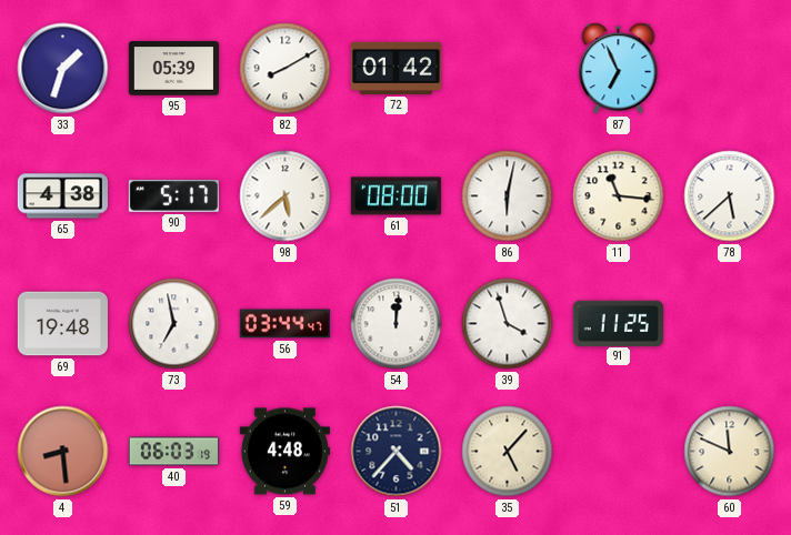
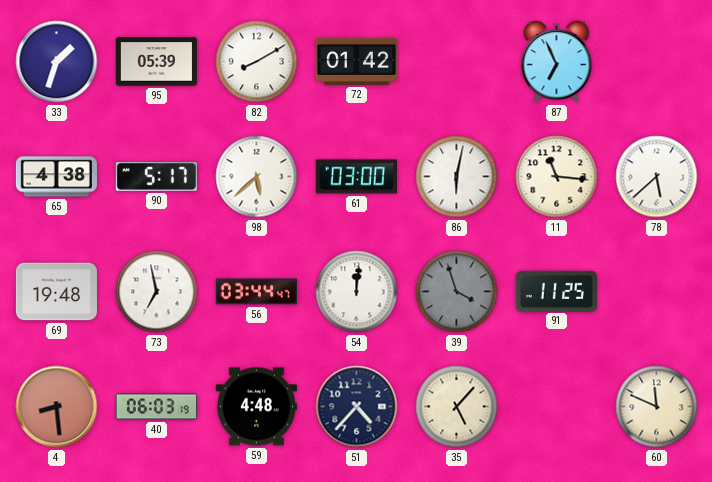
61: 08:00 -> 03:00
39 dial: white -> grey
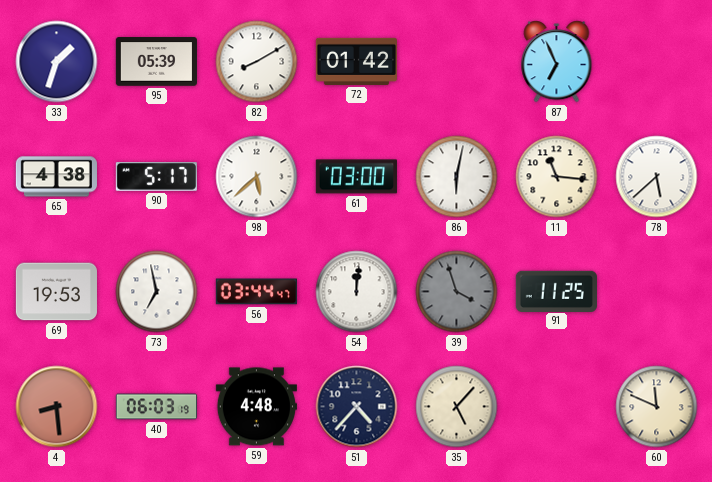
69: 19:48 -> 19:53
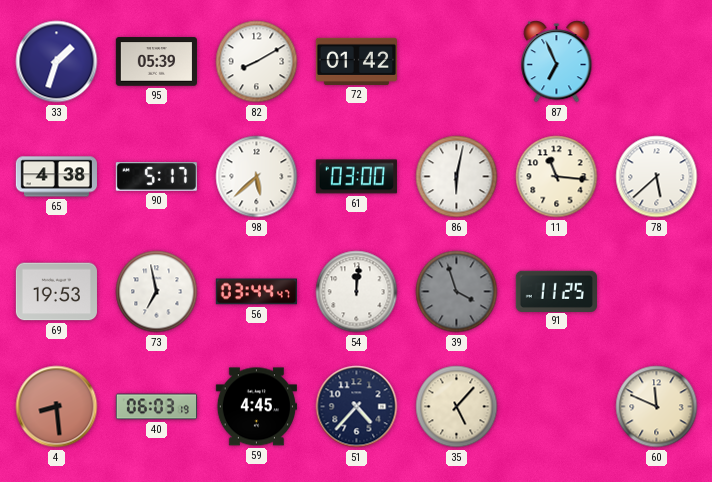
59: 4:48 -> 4:45
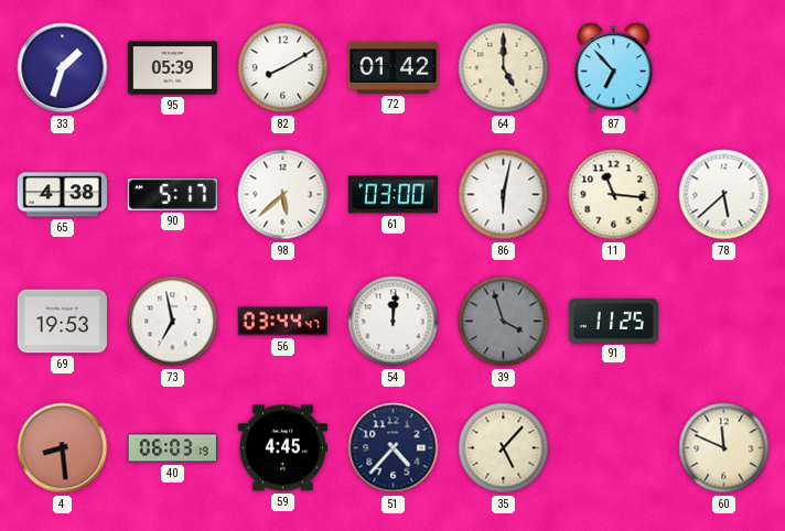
64: none -> 5:00
87: 6:56 -> 6:53
